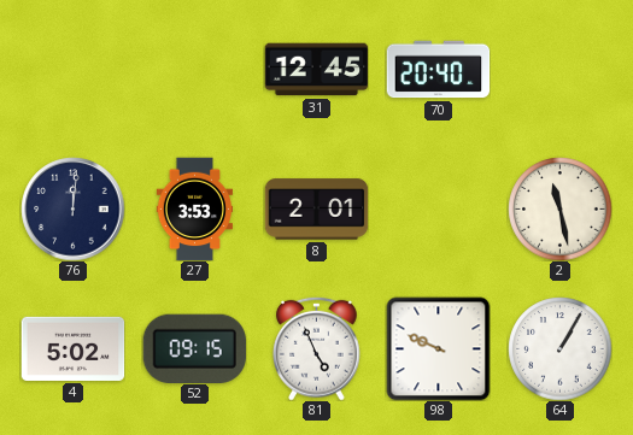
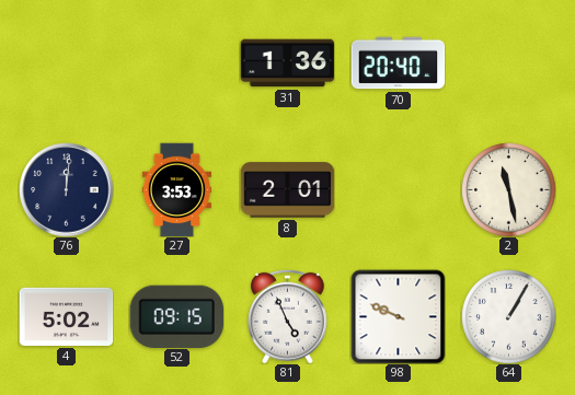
31: 12:45 -> 1:36
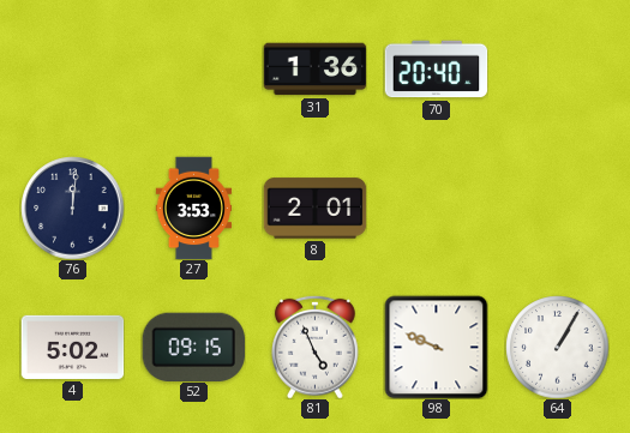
2: 11:28 -> none
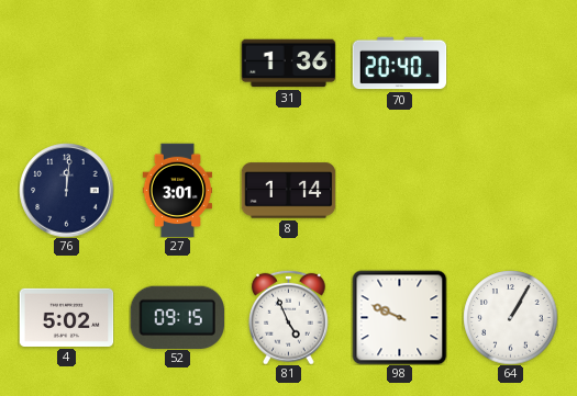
27: 3:53 -> 3:01
8: 2:01 -> 1:14
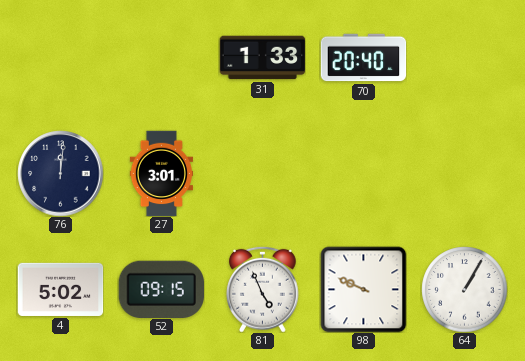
31: 1:36 -> 1:33
8: 1:14 -> none
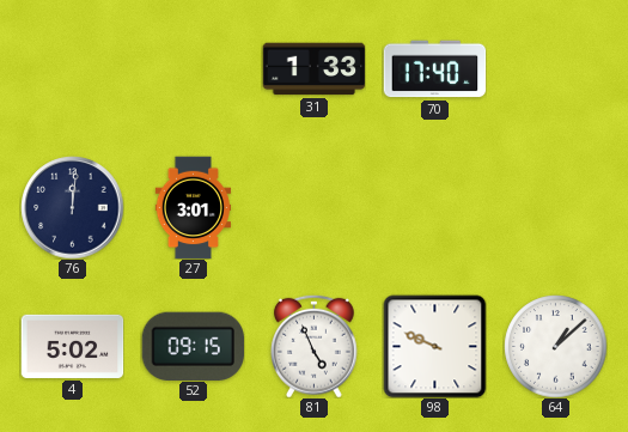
70: 20:40 -> 17:40
64: 1:05 -> 1:08
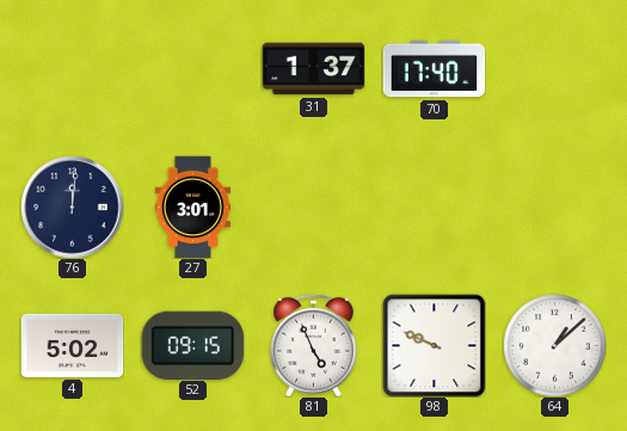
31: 1:33 -> 1:37
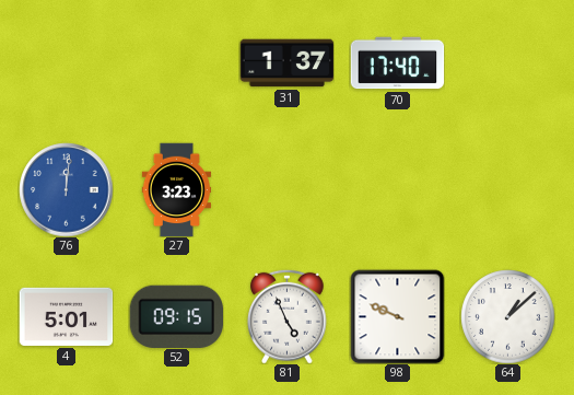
76 dial: navy -> blue
27: 3:01 -> 3:23
4: 5:02 -> 5:01
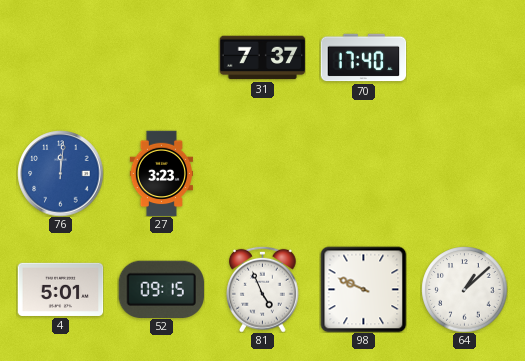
31: 1:37 -> 7:37
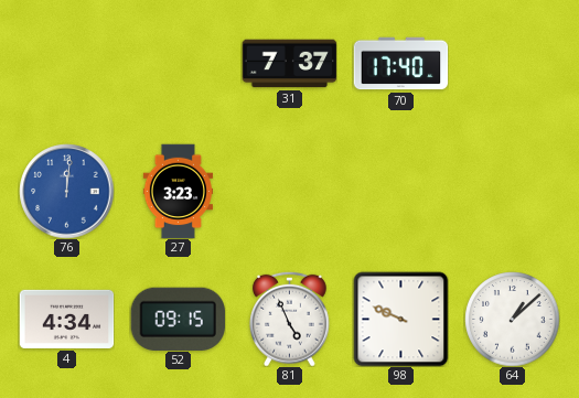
4: 5:01 -> 4:34
